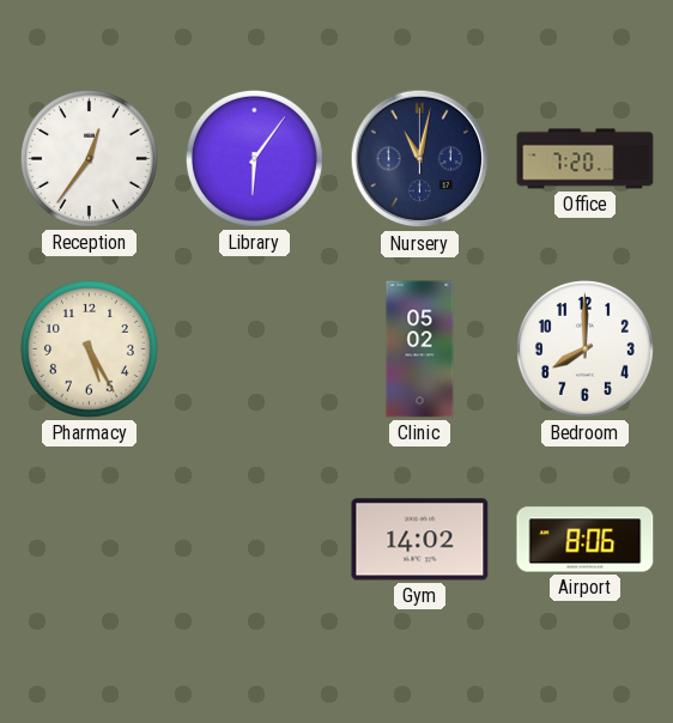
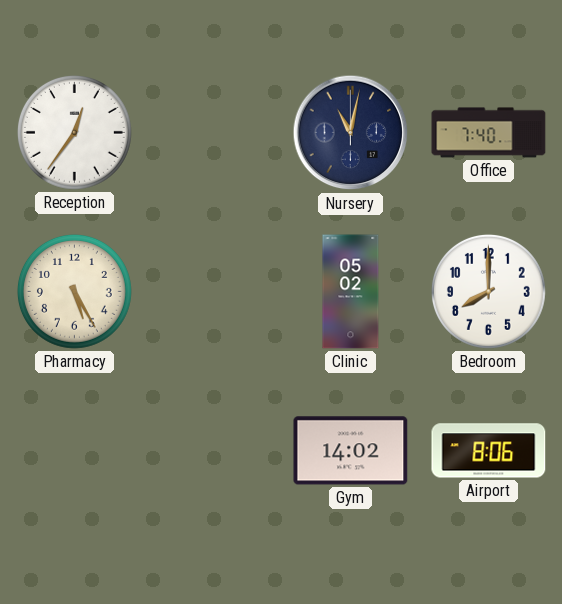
Library: 6:06 -> none
Office: 7:20 -> 7:40
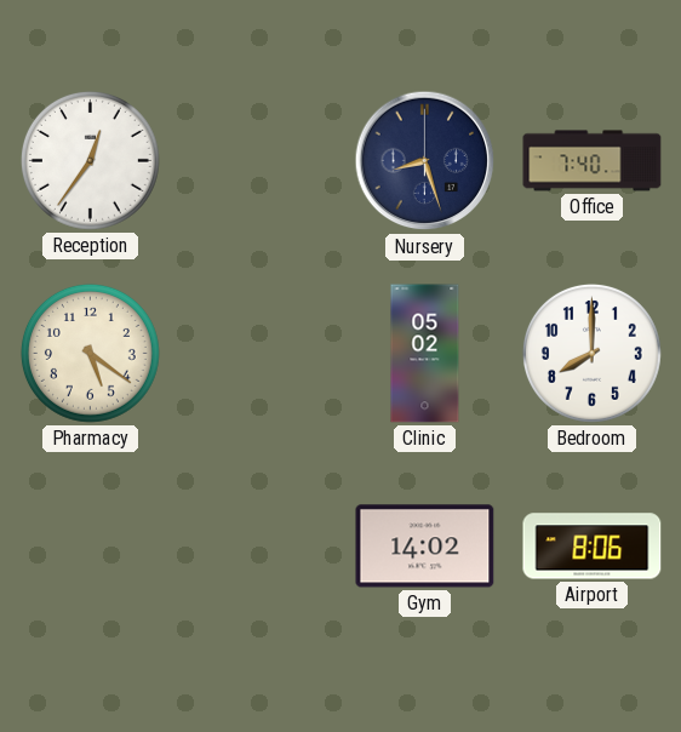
Nursery: 11:02 -> 8:27
Pharmacy: 5:25 -> 5:21
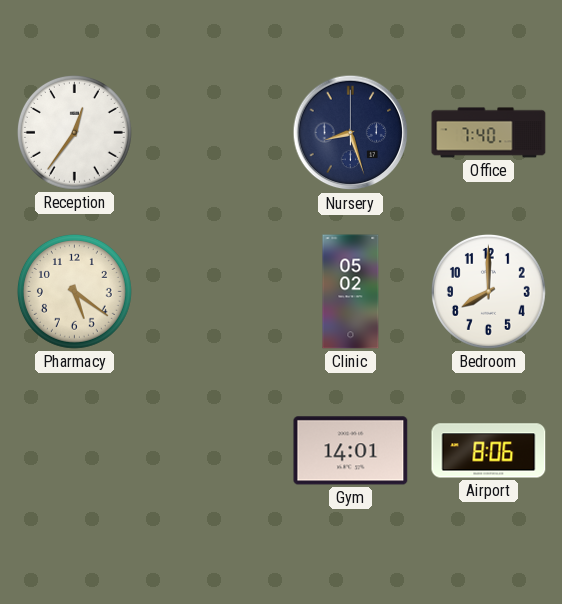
Gym: 14:02 -> 14:01
